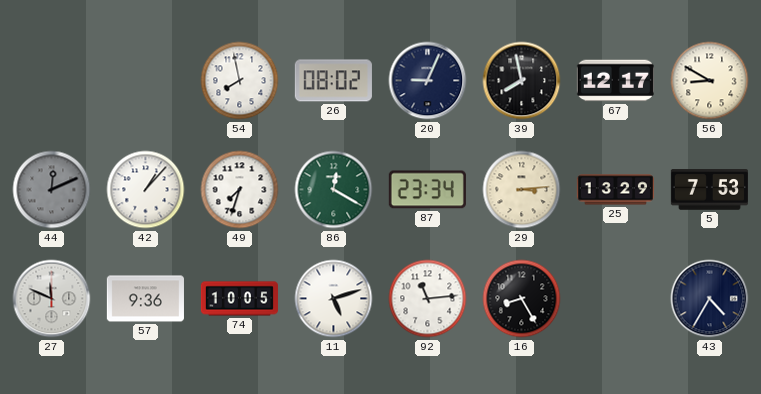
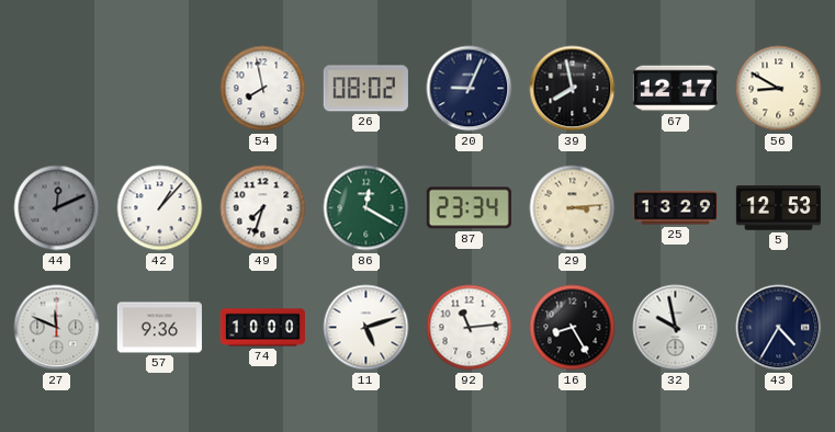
5: 7:53 -> 12:53
74: 10:05 -> 10:00
32: none -> 9:58
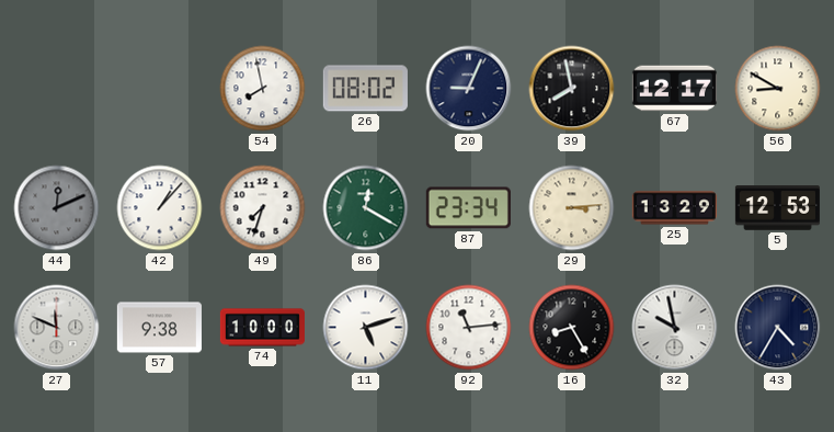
57: 9:36 -> 9:38
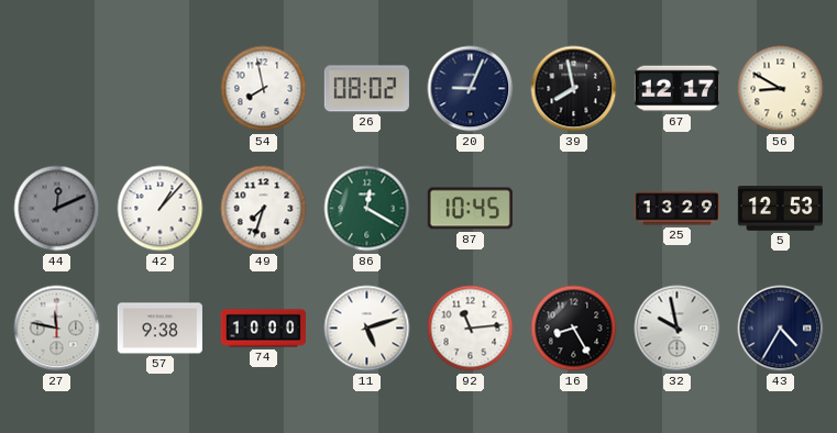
87: 23:34 -> 10:45
29: 3:14 -> none
27: 11:49 -> 11:47
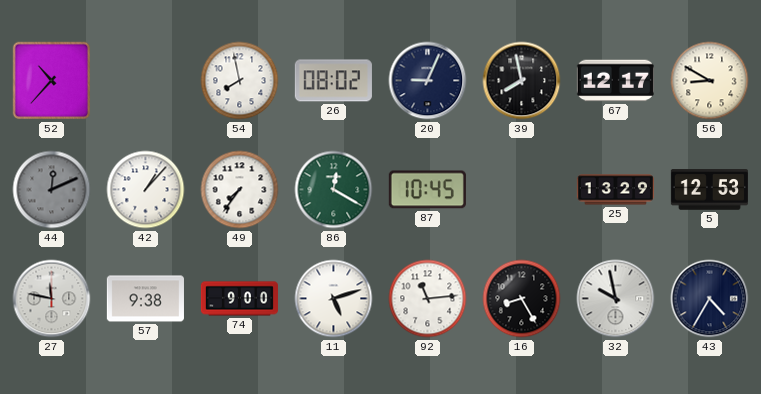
52: none -> 10:37
49: 7:33 -> 7:36
74: 10:00 -> 9:00
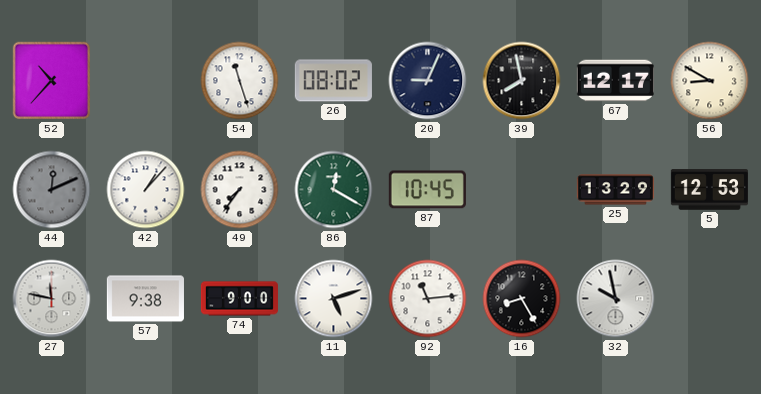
54: 7:58 -> 11:27
43: 4:35 -> none
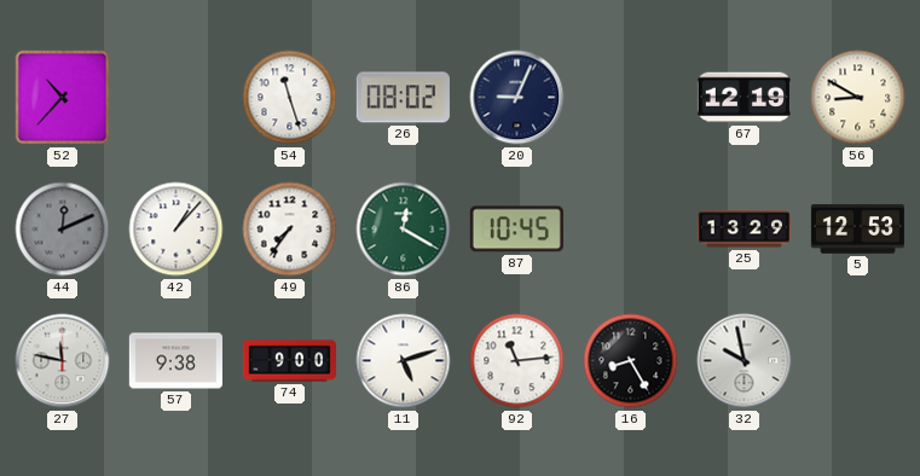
39: 7:58 -> none
67: 12:17 -> 12:19
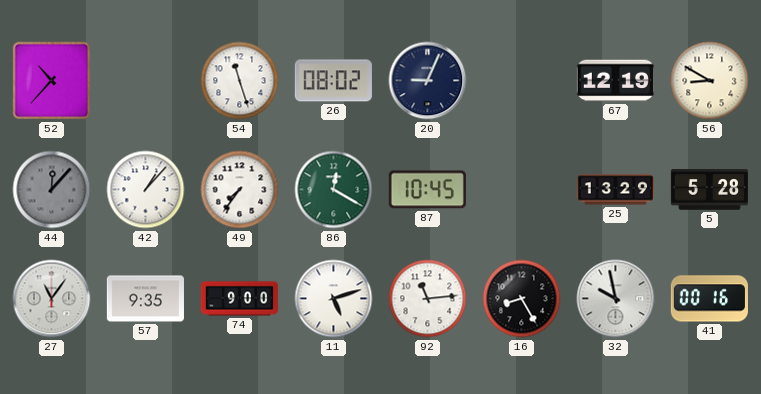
44: 12:11 -> 12:07
5: 12:53 -> 5:28
27: 11:47 -> 11:06
57: 9:38 -> 9:35
41: none -> 00:16
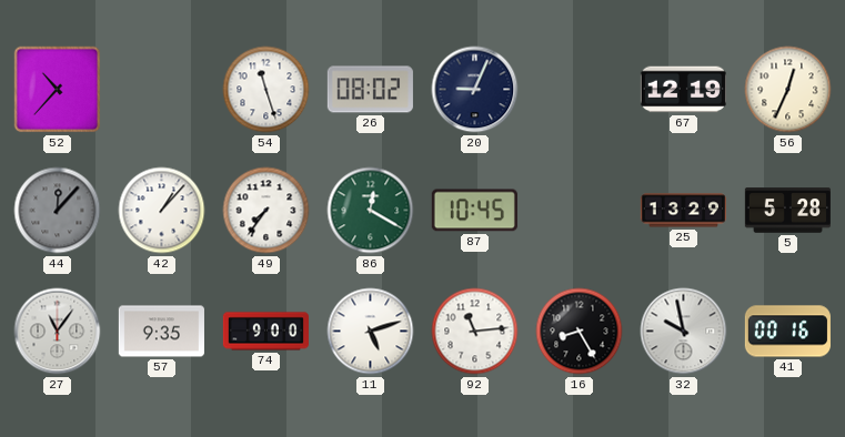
56: 8:50 -> 12:34
